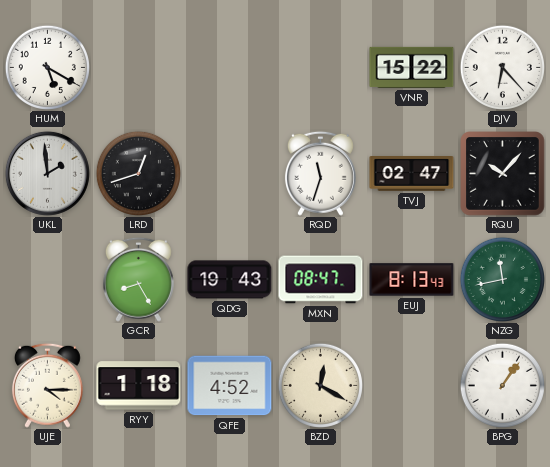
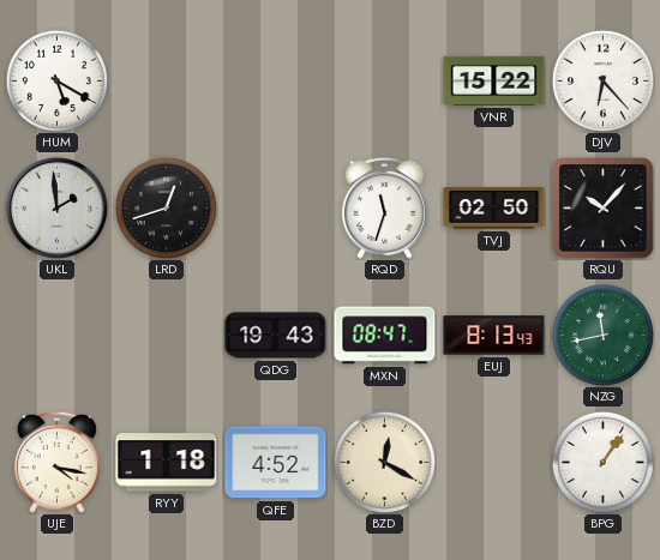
TVJ: 02:47 -> 02:50
GCR: 8:25 -> none
UJE: 4:15 -> 4:17
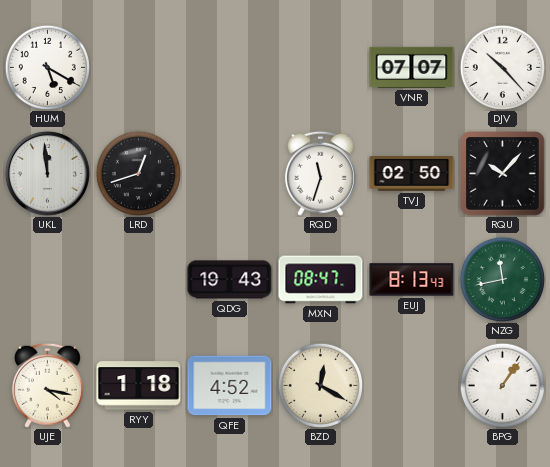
VNR: 15:22 -> 07:07
DJV: 6:23 -> 10:23
UKL: 1:59 -> 11:59
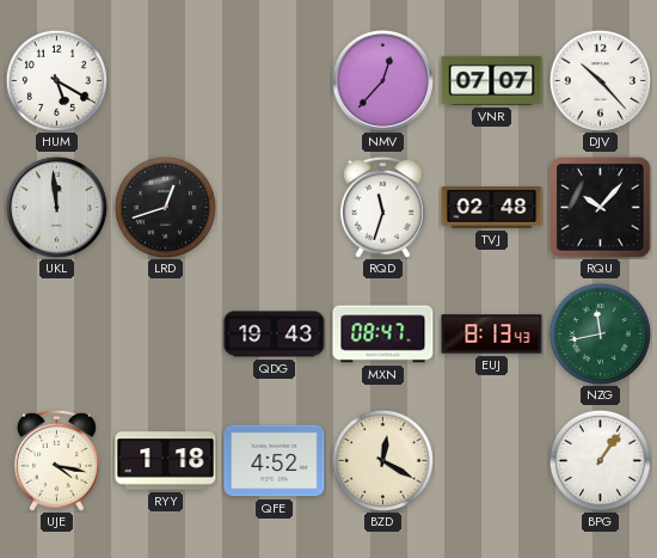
NMV: none -> 12:37
TVJ: 02:50 -> 02:48
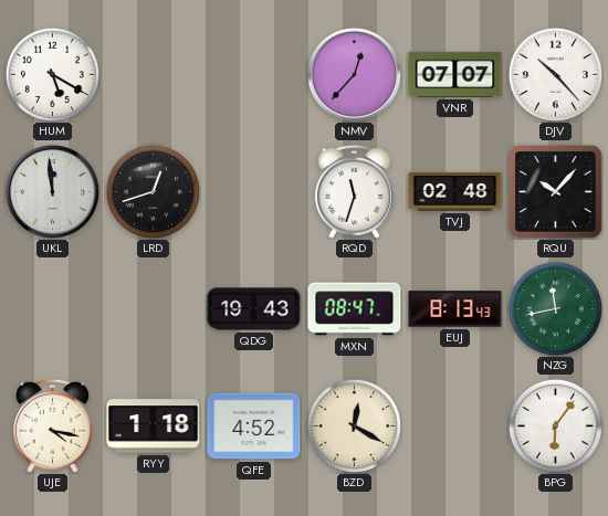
BPG: 1:06 -> 6:06
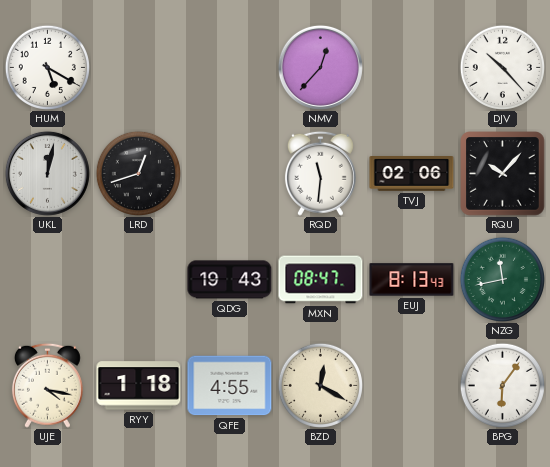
VNR: 07:07 -> none
UKL: 11:59 -> 12:02
RQD: 11:33 -> 11:31
TVJ: 02:48 -> 02:06
QFE: 4:52 -> 4:55
